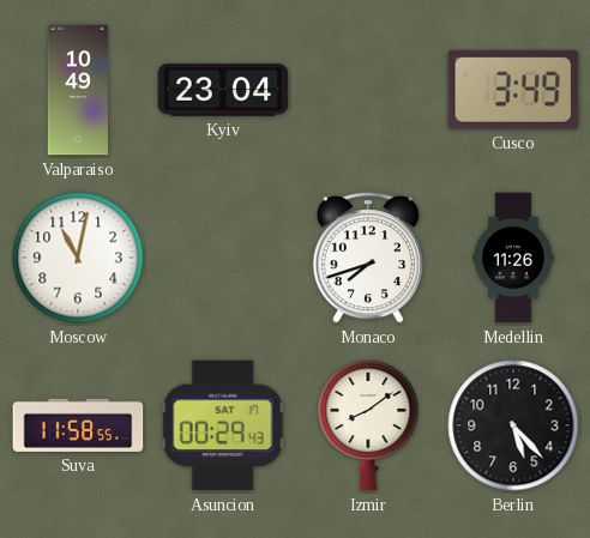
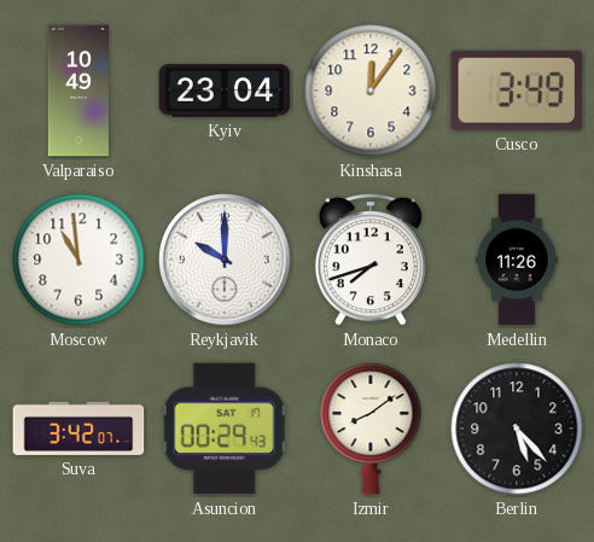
Kinshasa: none -> 12:06
Moscow: 11:02 -> 10:59
Reykjavik: none -> 10:00
Suva: 11:58 -> 3:42
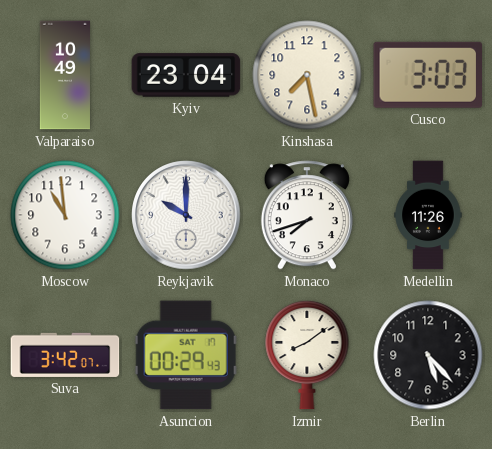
Kinshasa: 12:06 -> 7:28
Cusco: 3:49 -> 3:03
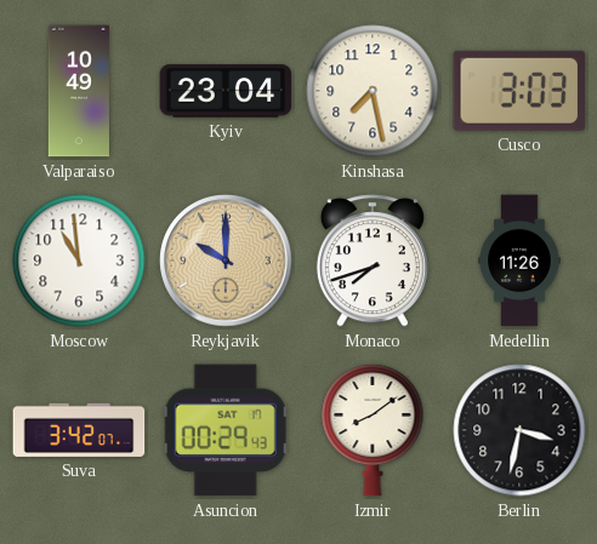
Reykjavik dial: white -> champagne
Berlin: 5:23 -> 3:32
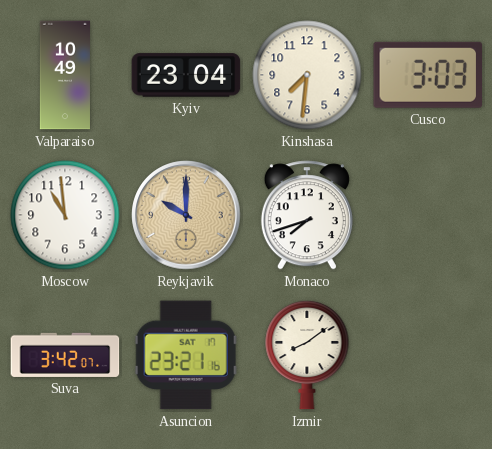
Kinshasa: 7:28 -> 7:31
Medellin: 11:26 -> none
Asuncion: 00:29 -> 23:21
Berlin: 3:32 -> none
